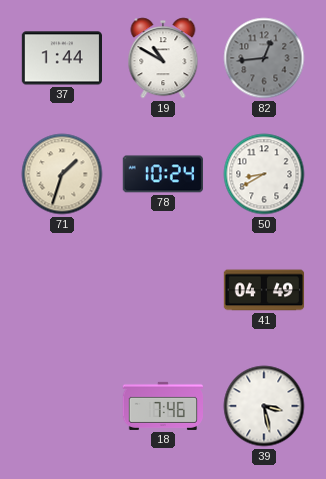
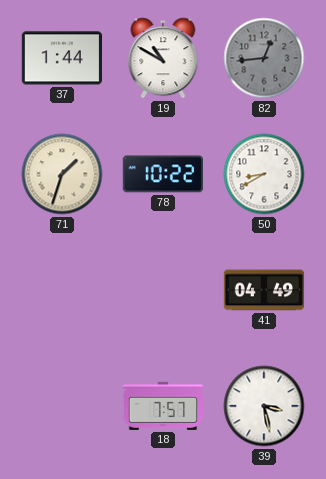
78: 10:24 -> 10:22
18: 7:46 -> 7:57
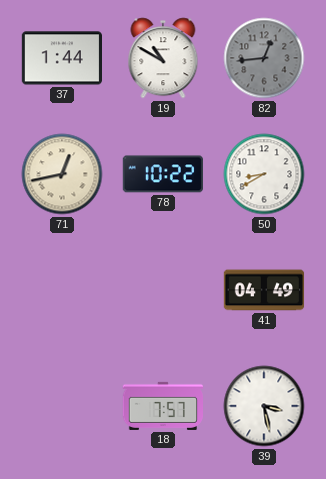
71: 1:33 -> 12:43
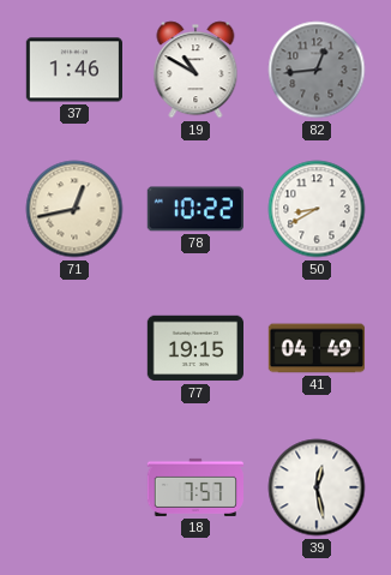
37: 1:44 -> 1:46
77: none -> 19:15
39: 3:28 -> 12:28
